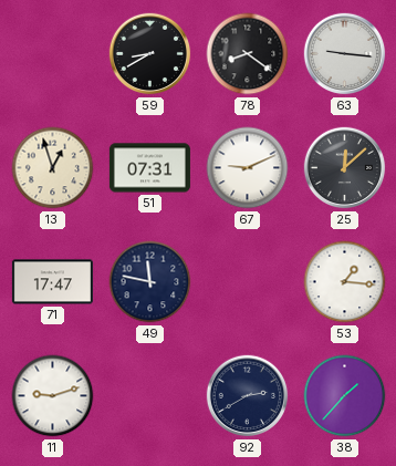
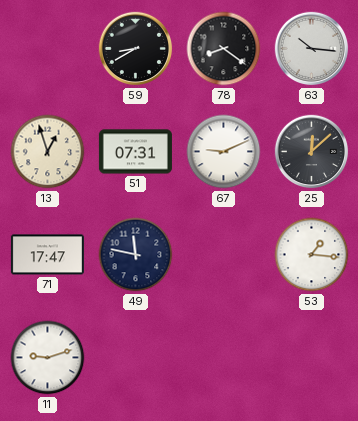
63: 9:16 -> 10:16
92: 2:40 -> none
38: 1:37 -> none
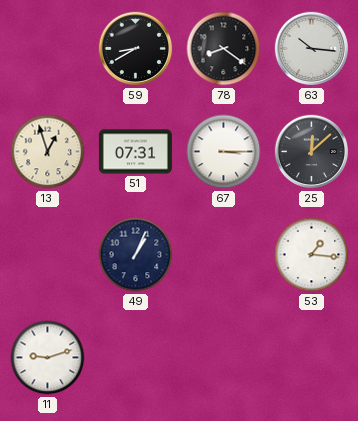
67: 9:11 -> 3:15
71: 17:47 -> none
49: 11:47 -> 1:04
